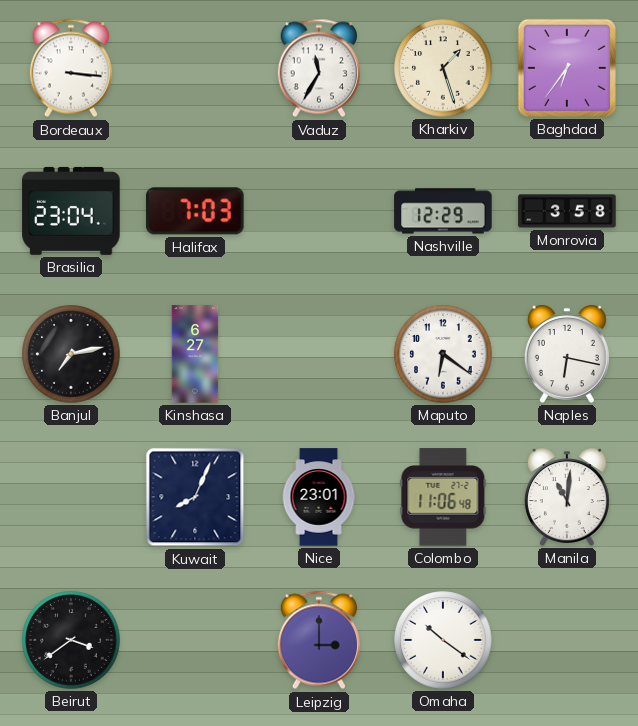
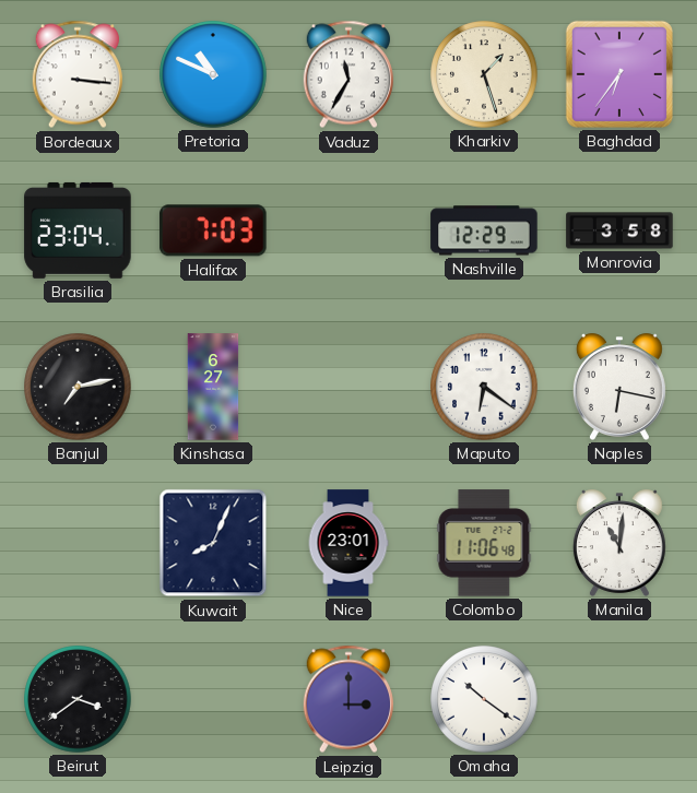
Pretoria: none -> 10:49
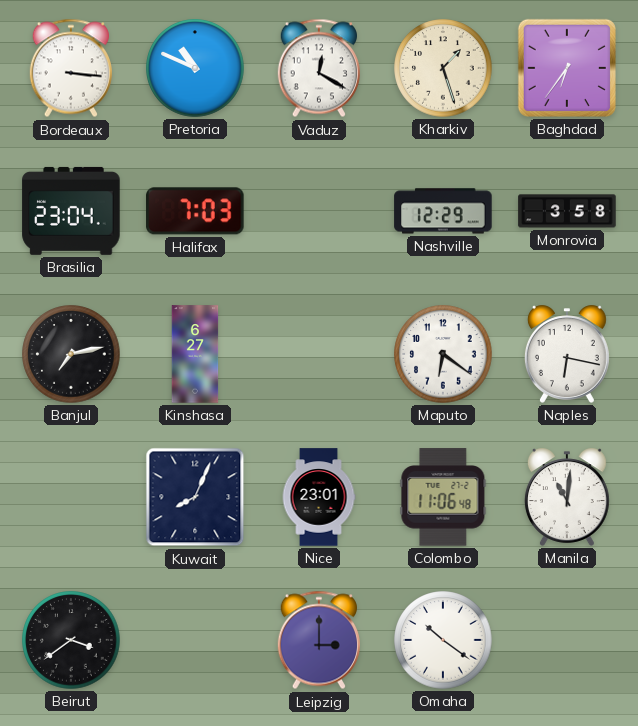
Vaduz: 11:35 -> 12:20
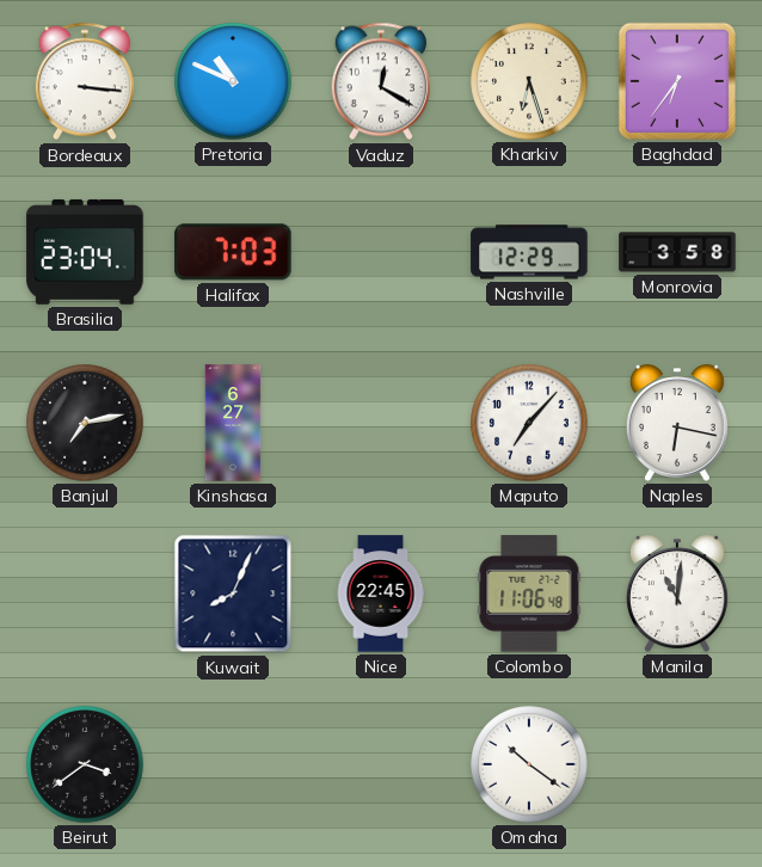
Kharkiv: 1:27 -> 6:27
Maputo: 6:21 -> 7:07
Nice: 23:01 -> 22:45
Leipzig: 3:00 -> none
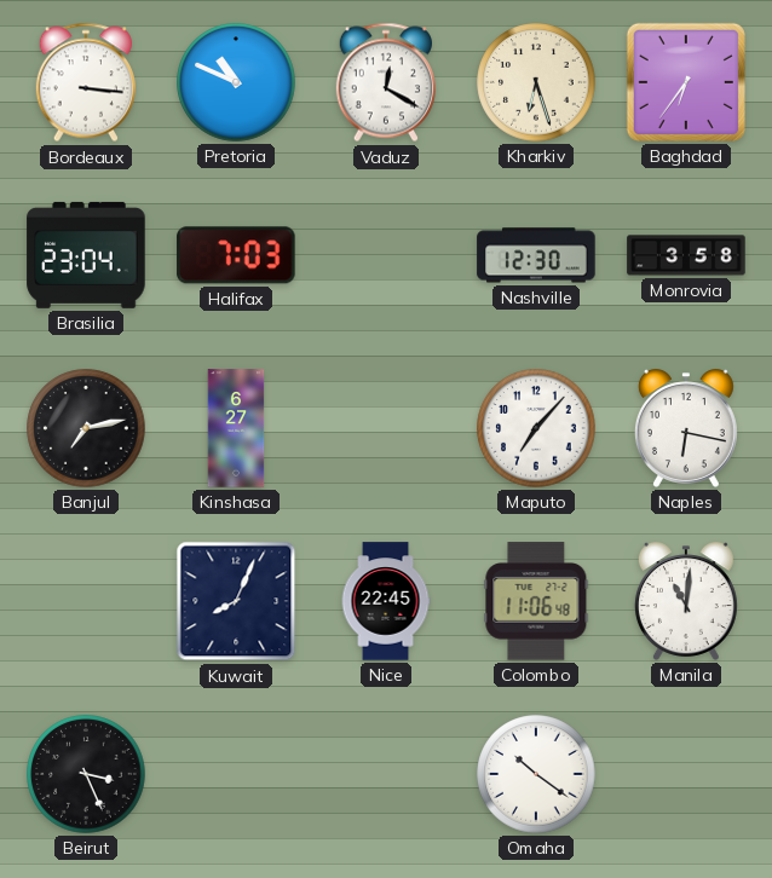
Nashville: 12:29 -> 12:30
Beirut: 3:39 -> 3:26
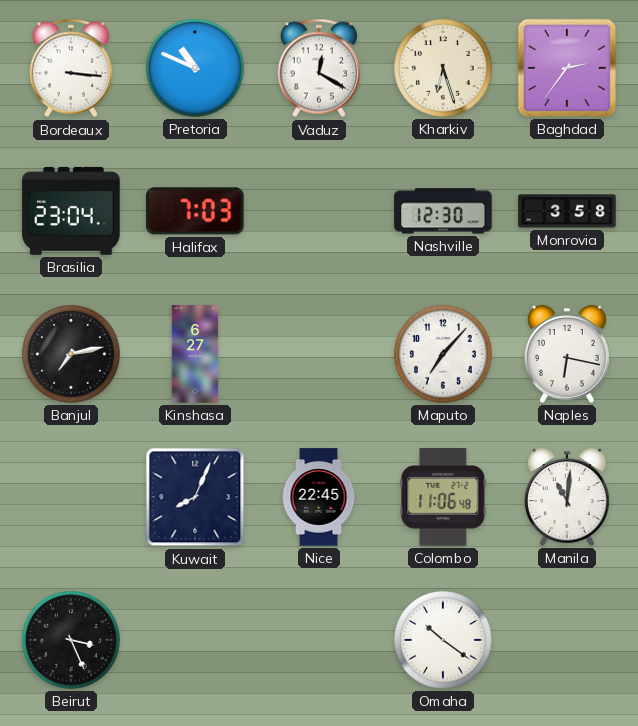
Baghdad: 6:36 -> 2:36
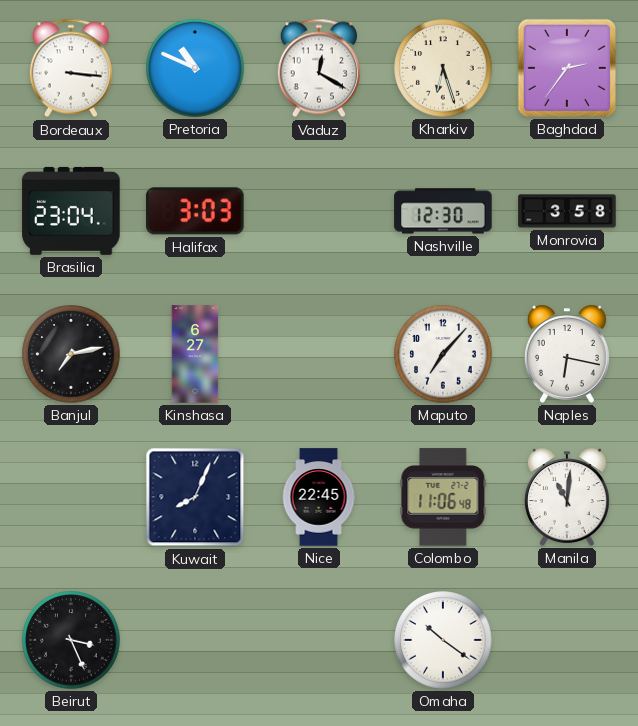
Halifax: 7:03 -> 3:03
